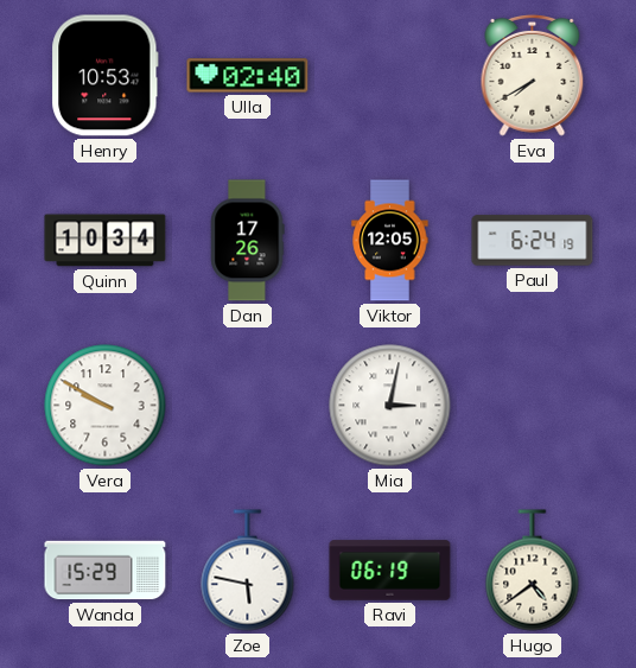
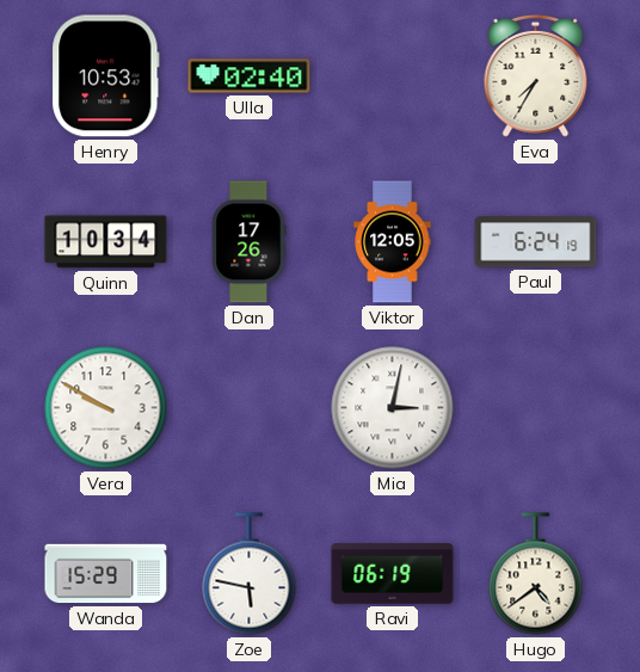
Eva: 7:40 -> 7:35
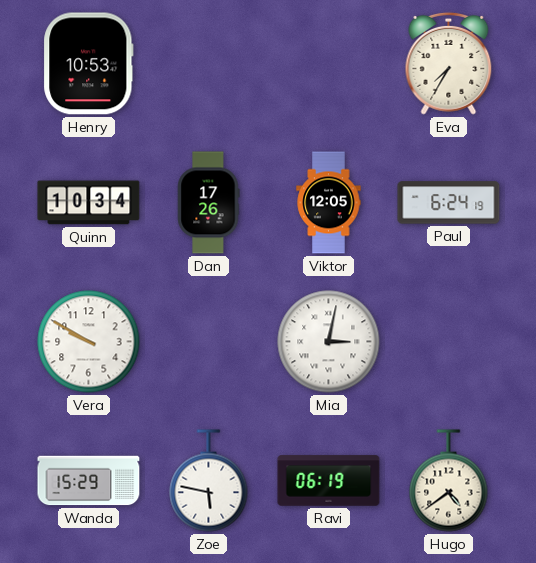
Ulla: 02:40 -> none
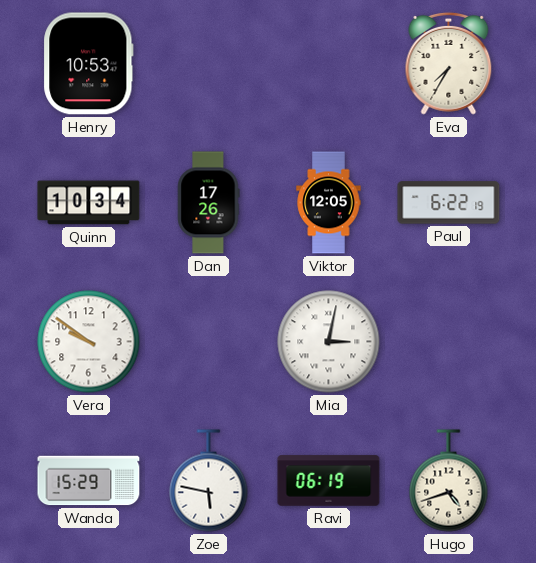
Paul: 6:24 -> 6:22
Vera: 9:50 -> 9:51
Hugo: 4:39 -> 4:42
